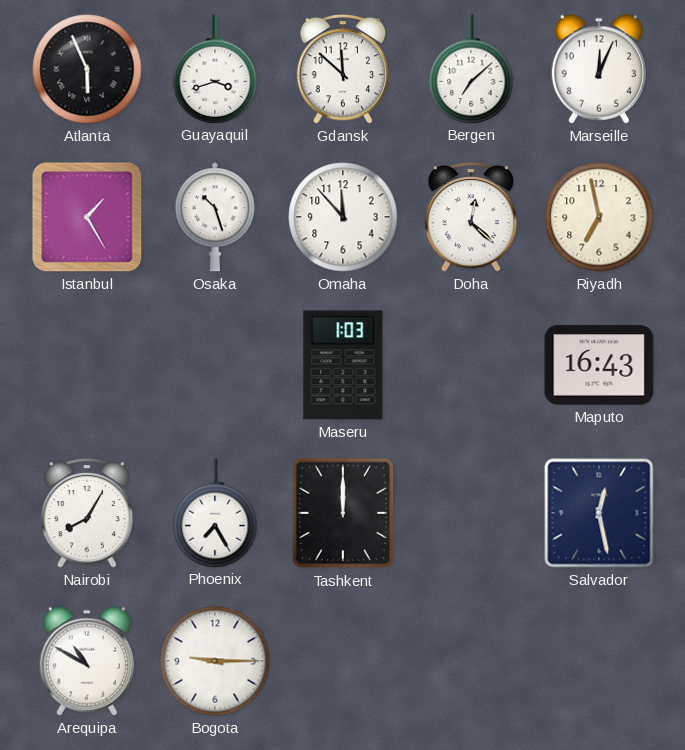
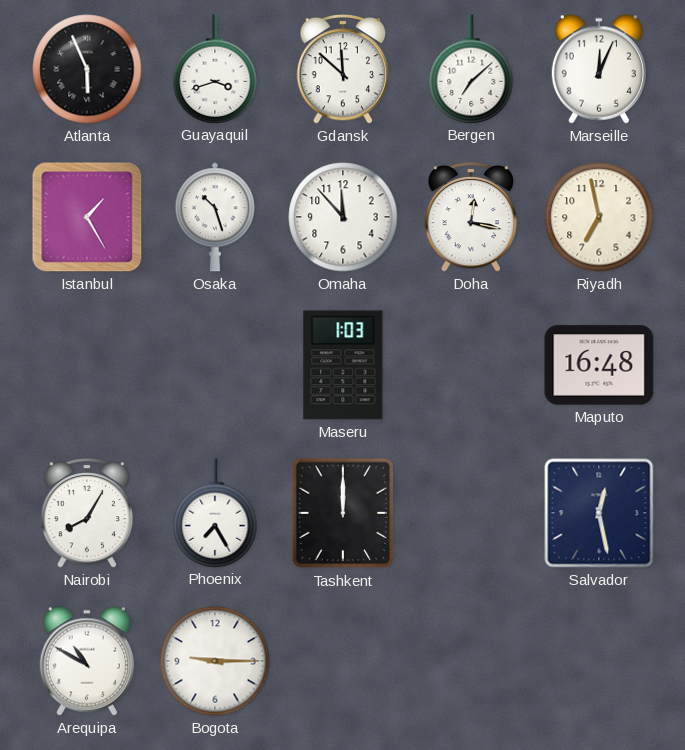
Doha: 12:22 -> 12:17
Maputo: 16:43 -> 16:48
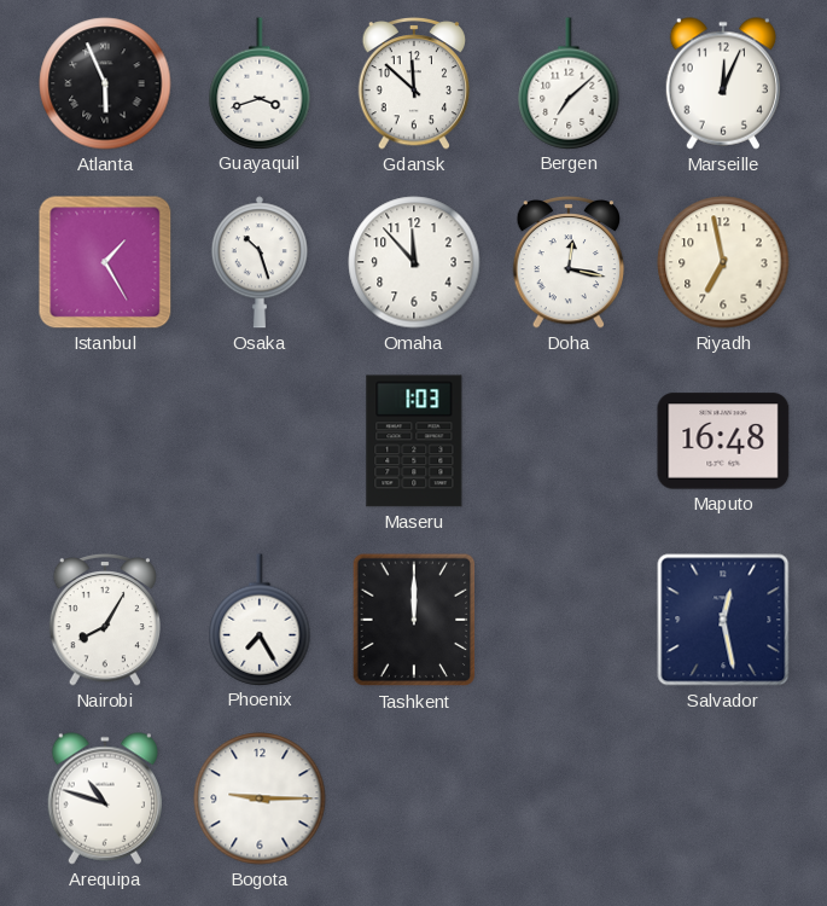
Arequipa: 10:50 -> 10:48
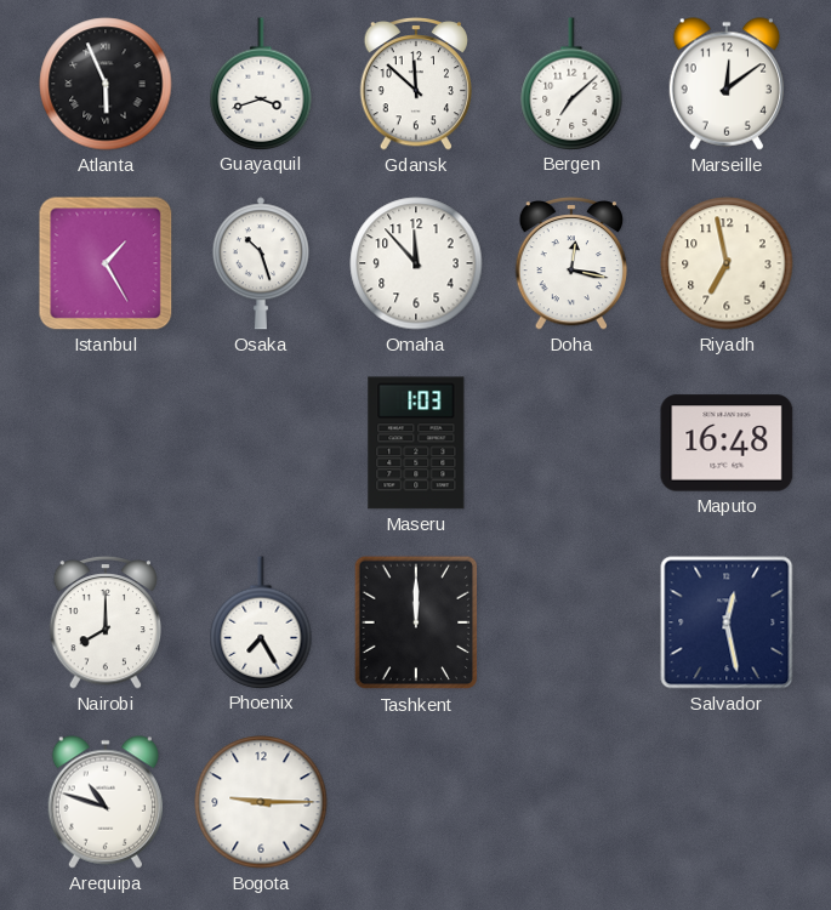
Marseille: 12:04 -> 12:09
Nairobi: 8:05 -> 8:00
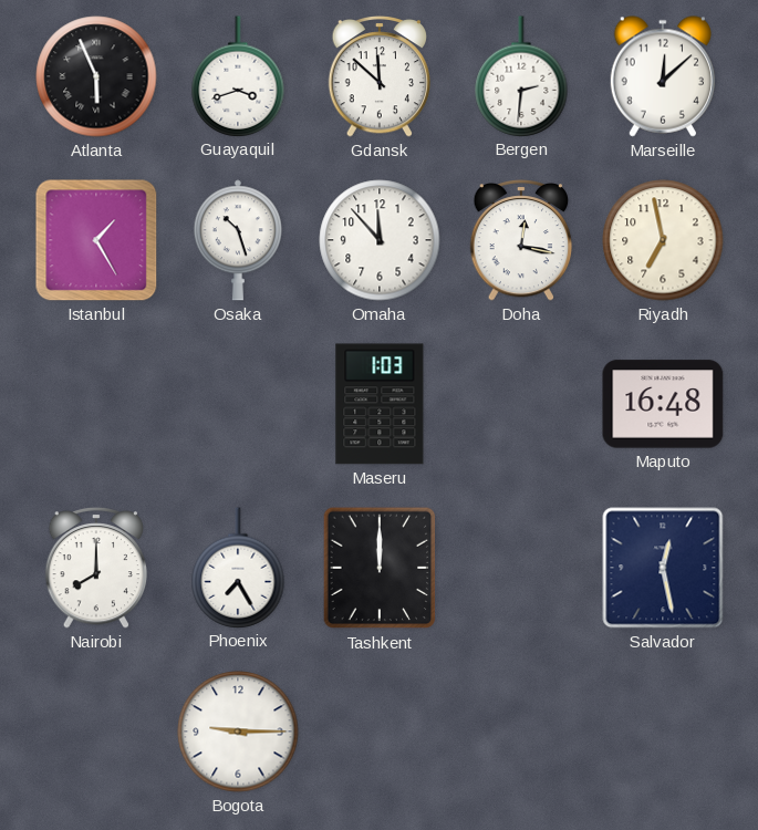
Bergen: 7:08 -> 2:31
Marseille: 12:09 -> 12:08
Arequipa: 10:48 -> none
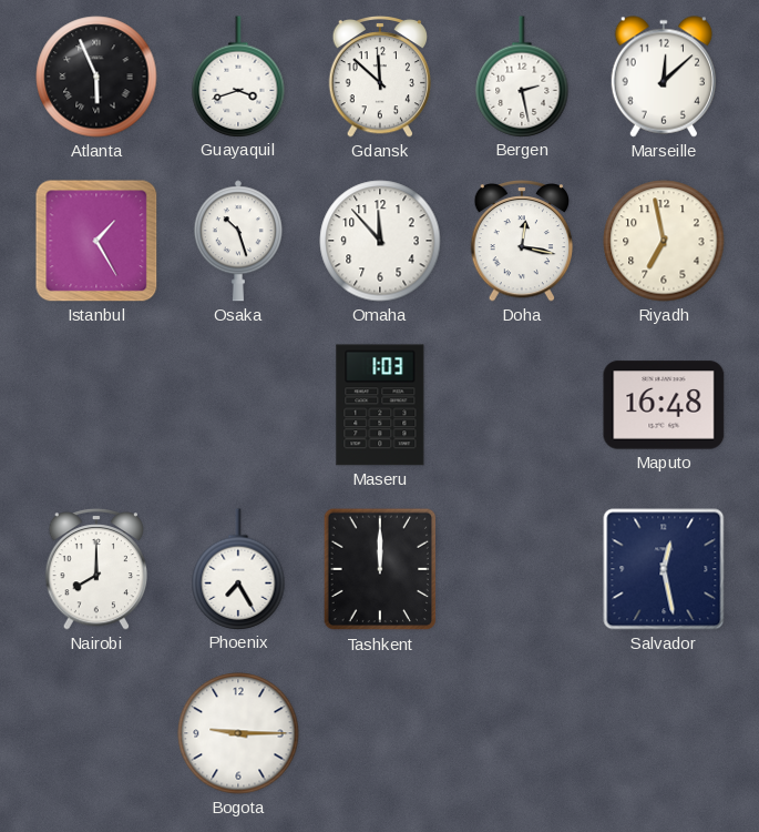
Bergen: 2:31 -> 2:28
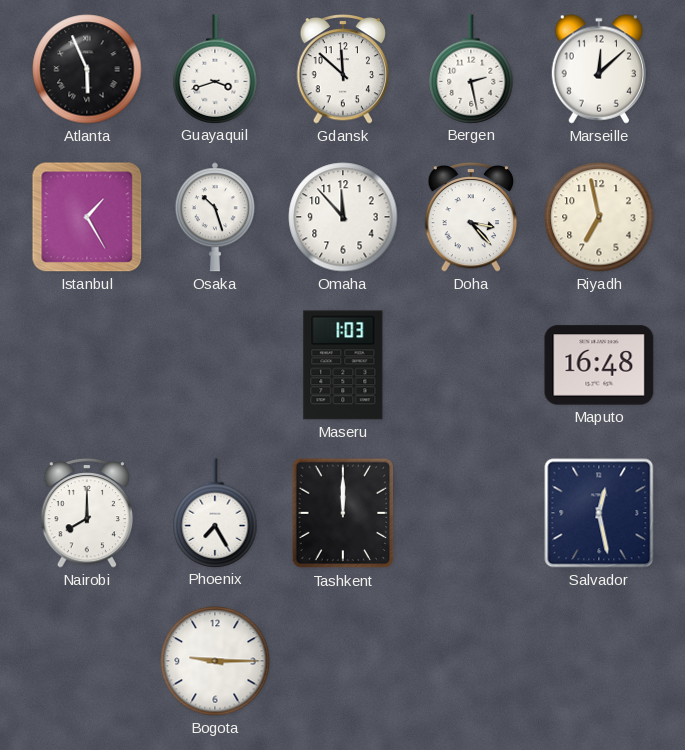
Doha: 12:17 -> 3:23
